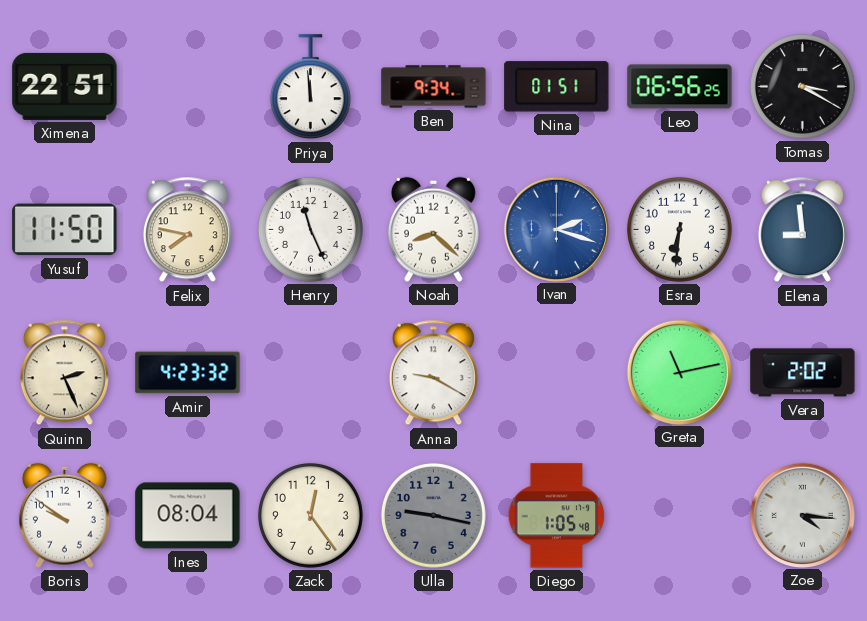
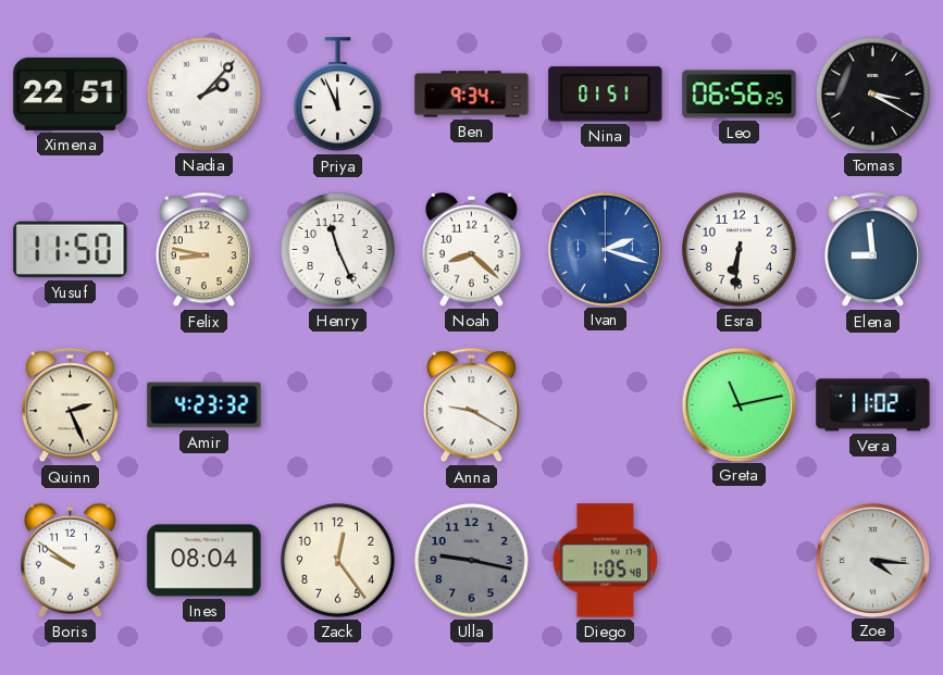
Nadia: none -> 2:07
Priya: 11:59 -> 11:56
Felix: 7:47 -> 8:47
Vera: 2:02 -> 11:02
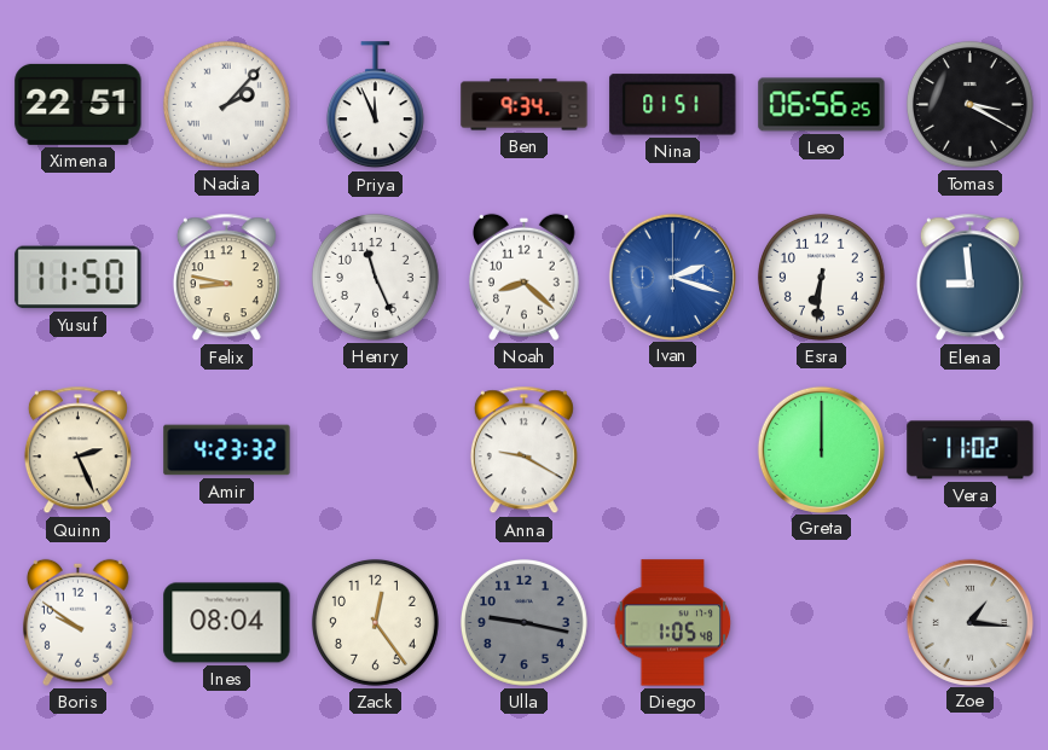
Greta: 11:13 -> 12:00
Zoe: 4:16 -> 1:16
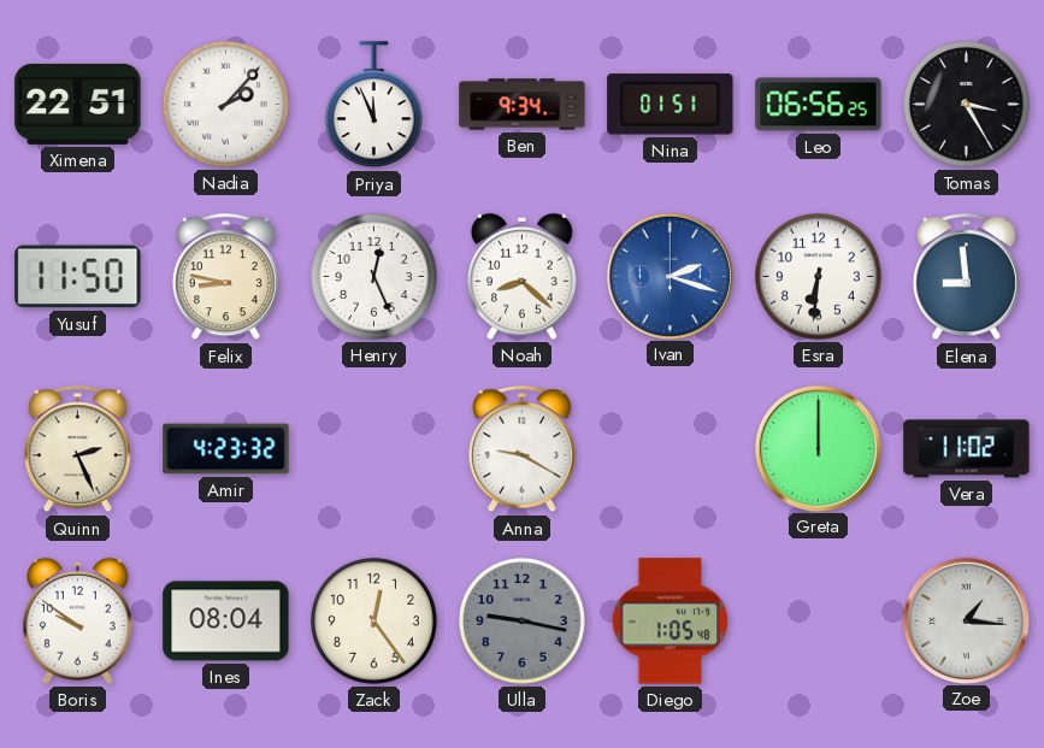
Tomas: 3:20 -> 3:25
Henry: 11:26 -> 12:26
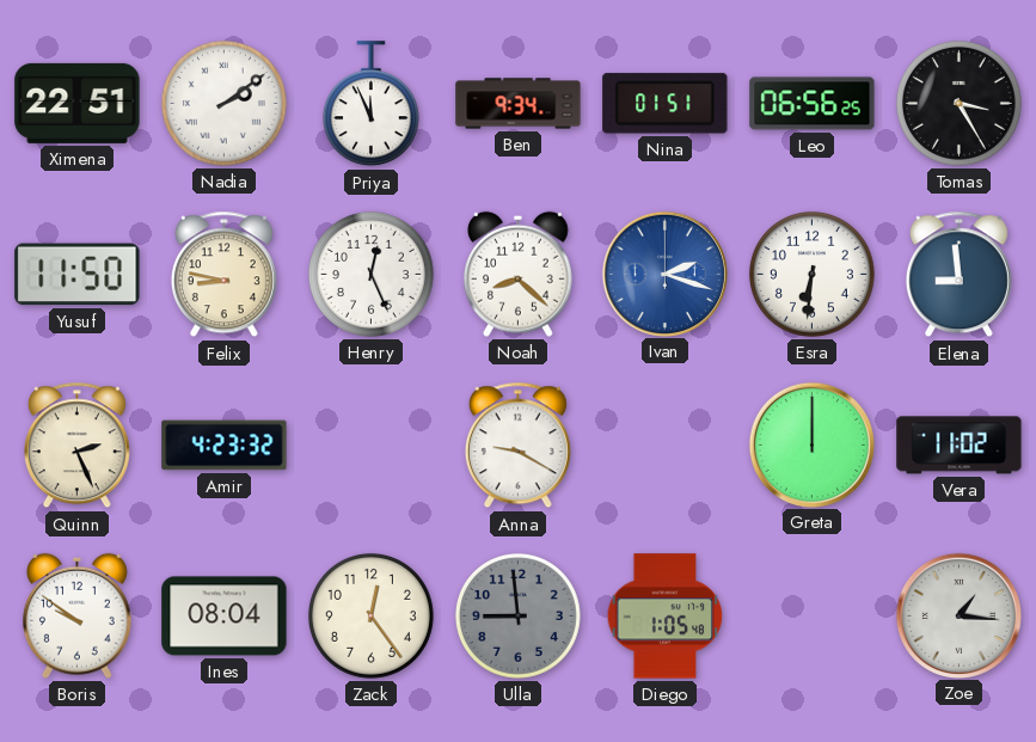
Nadia: 2:07 -> 2:09
Ulla: 9:17 -> 8:59
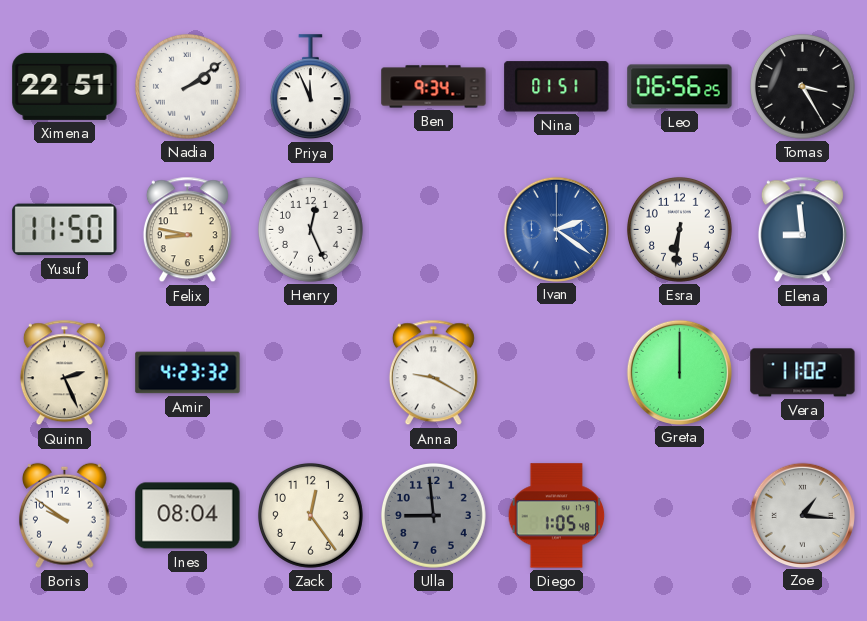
Noah: 8:22 -> none
Ivan: 2:18 -> 2:21
